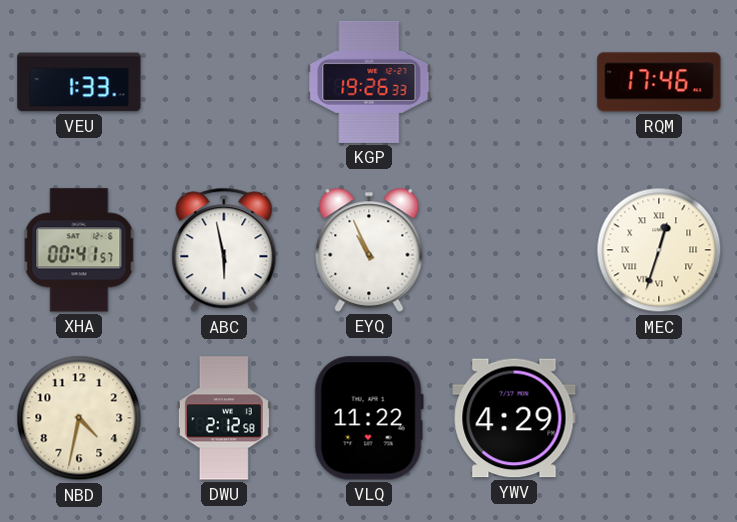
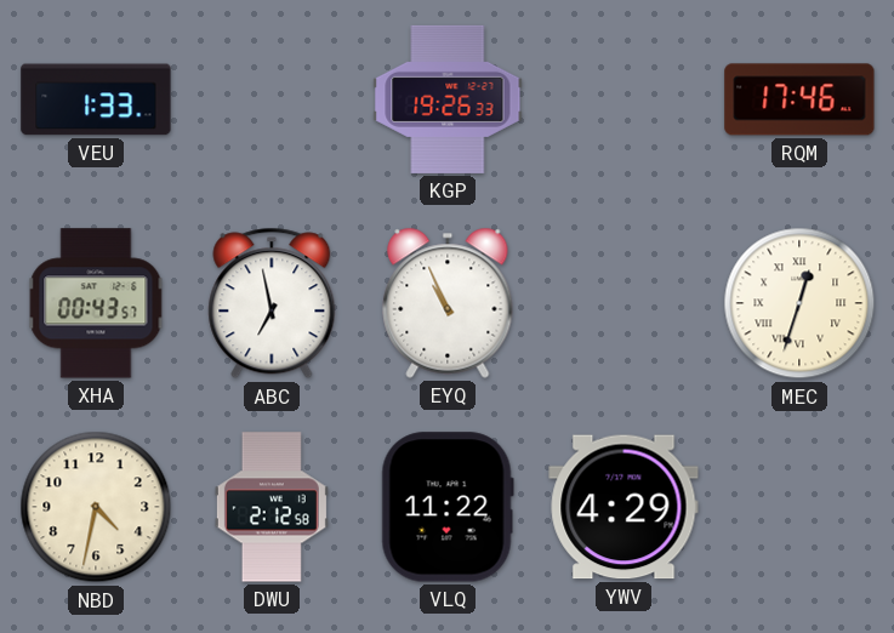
XHA: 00:41 -> 00:43
ABC: 5:58 -> 6:58
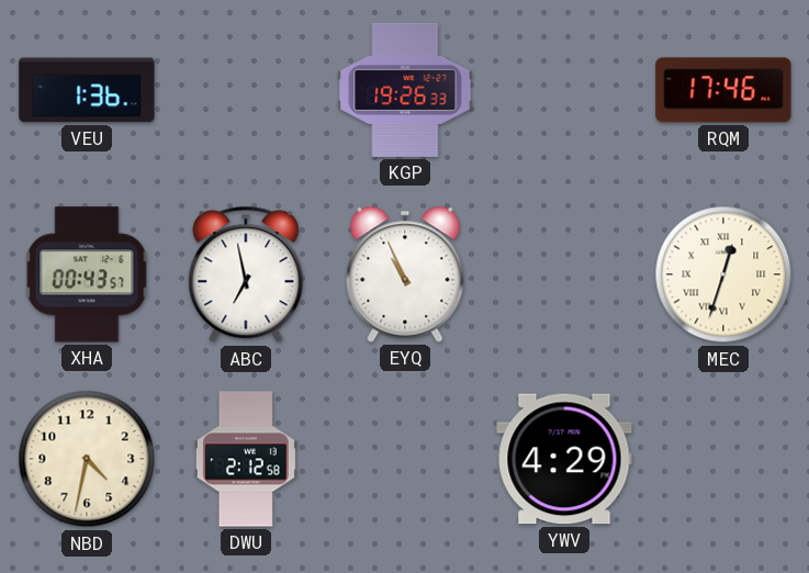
VEU: 1:33 -> 1:36
VLQ: 11:22 -> none
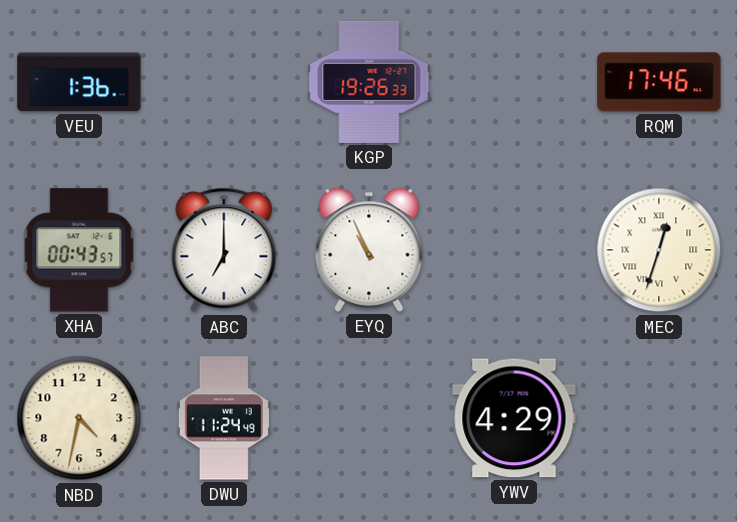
ABC: 6:58 -> 7:00
DWU: 2:12 -> 11:24
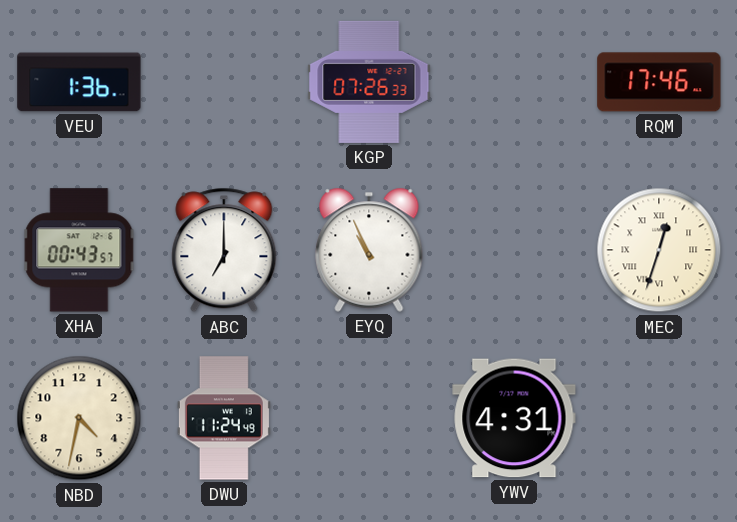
KGP: 19:26 -> 07:26
YWV: 4:29 -> 4:31
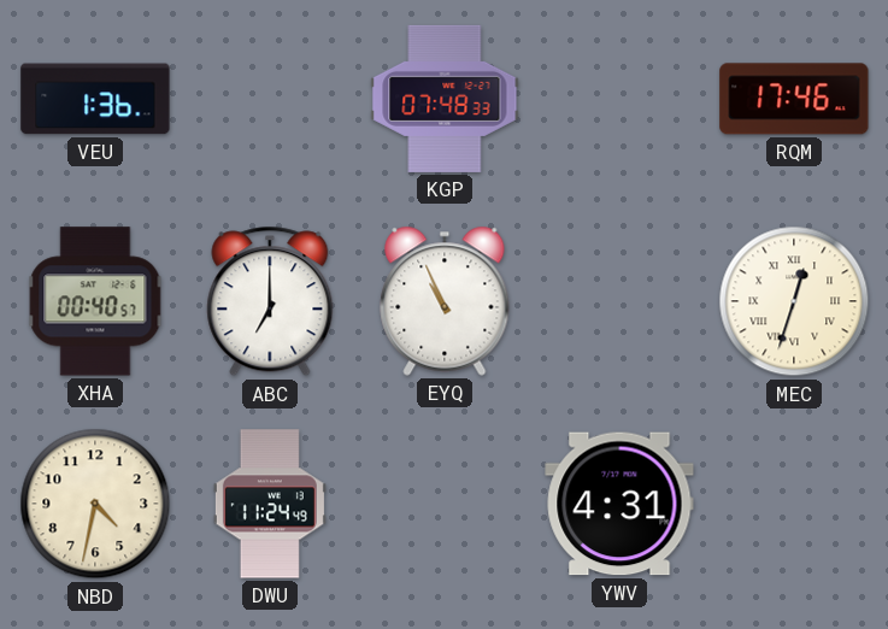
KGP: 07:26 -> 07:48
XHA: 00:43 -> 00:40
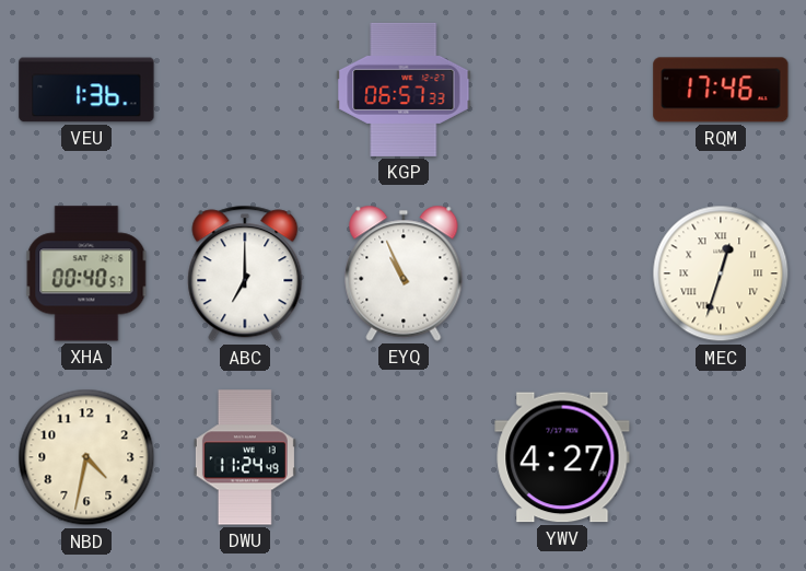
KGP: 07:48 -> 06:57
YWV: 4:31 -> 4:27
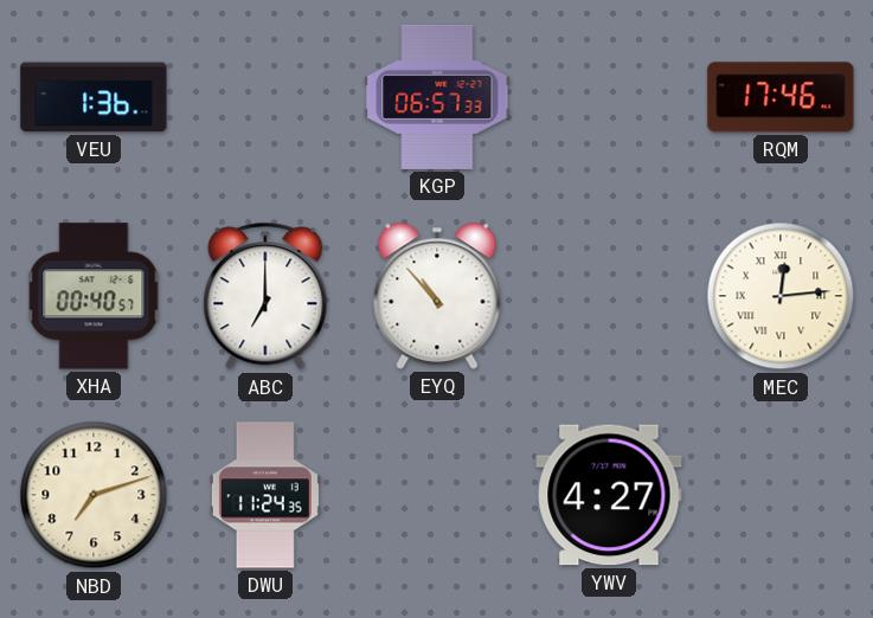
EYQ: 10:56 -> 10:53
MEC: 12:33 -> 12:14
NBD: 4:32 -> 7:12
DWU: 11:24:49 -> 11:24:35
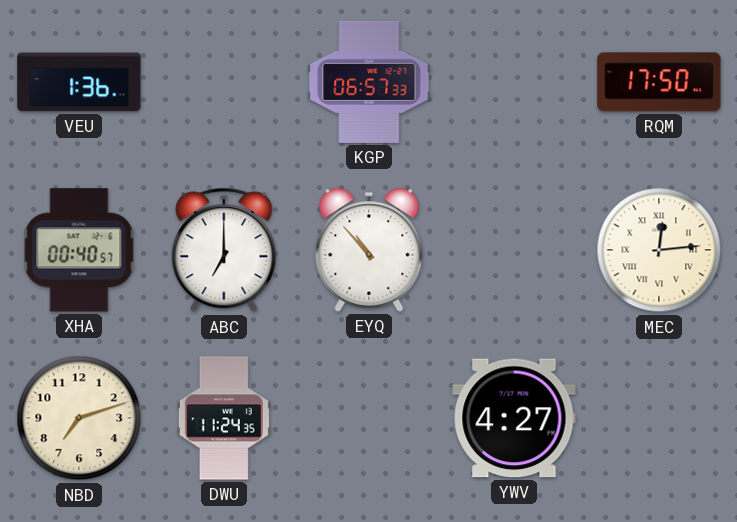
RQM: 17:46 -> 17:50
